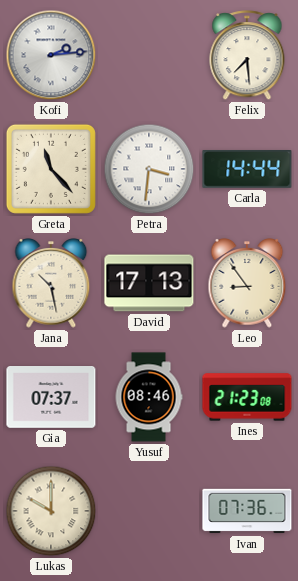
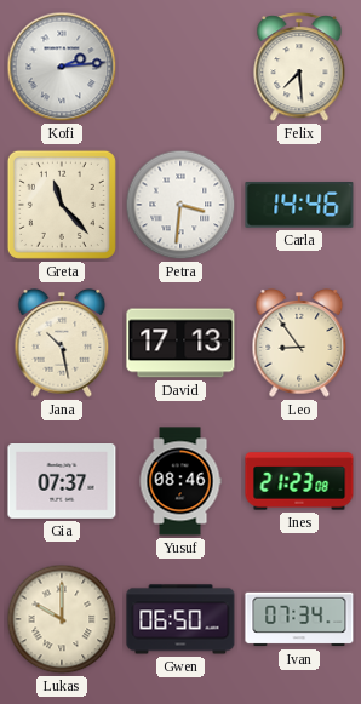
Carla: 14:44 -> 14:46
Gwen: none -> 06:50
Ivan: 07:36 -> 07:34
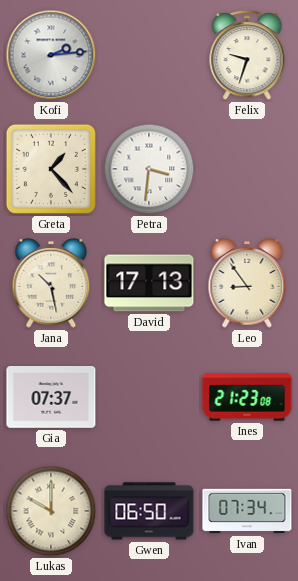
Felix: 7:29 -> 9:33
Greta: 11:23 -> 1:23
Carla: 14:46 -> none
Yusuf: 08:46 -> none
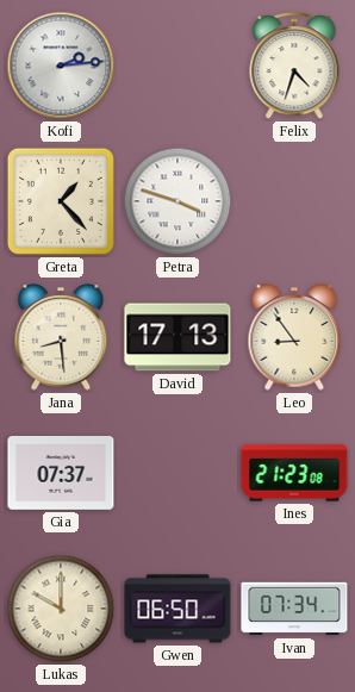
Felix: 9:33 -> 4:33
Petra: 3:31 -> 3:48
Jana: 10:28 -> 8:29
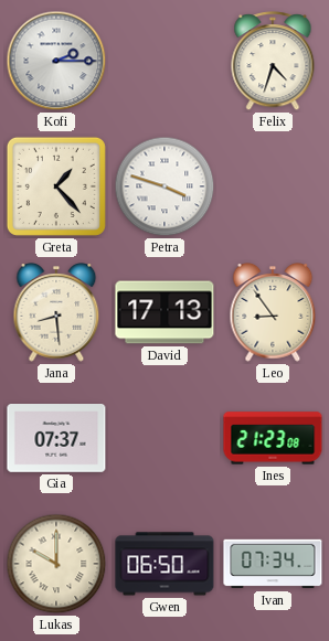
Kofi: 2:14 -> 2:15
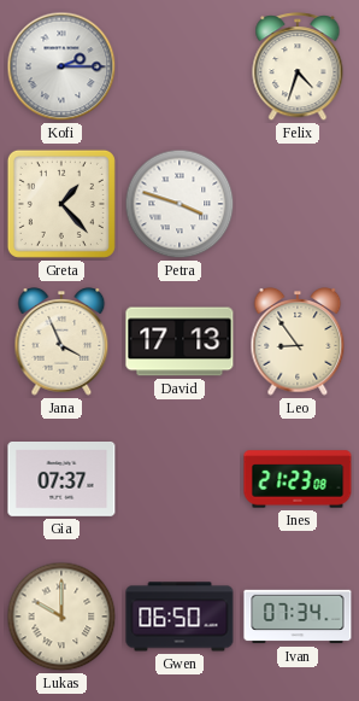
Jana: 8:29 -> 3:56
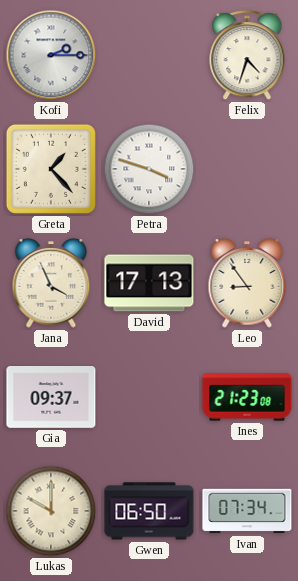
Gia: 07:37 -> 09:37
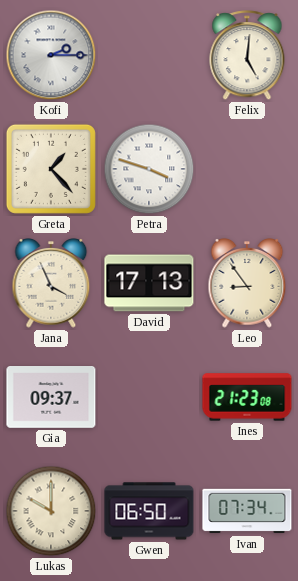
Felix: 4:33 -> 5:01
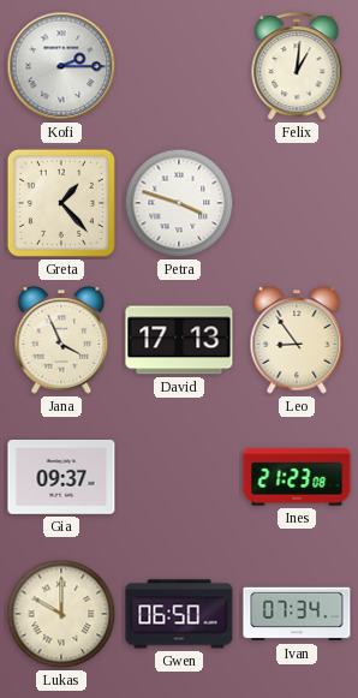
Felix: 5:01 -> 1:01
